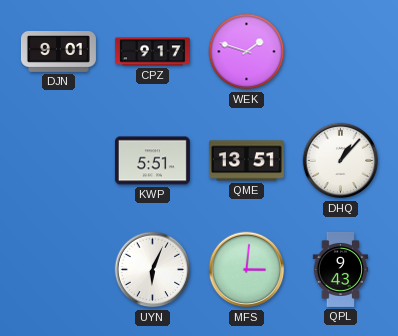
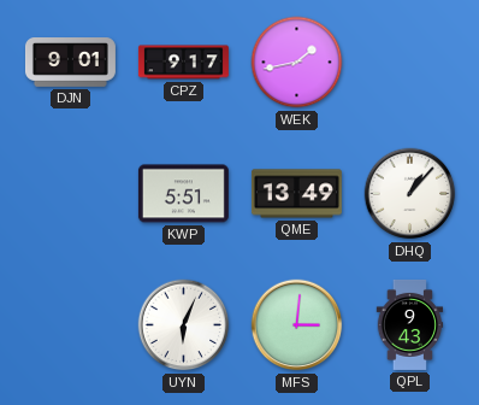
WEK: 1:48 -> 1:43
QME: 13:51 -> 13:49
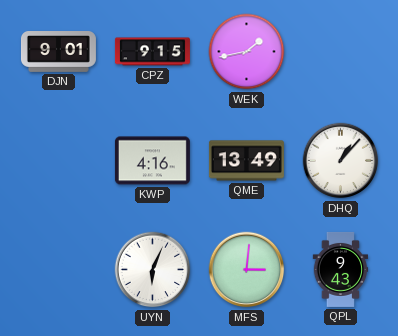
CPZ: 9:17 -> 9:15
KWP: 5:51 -> 4:16
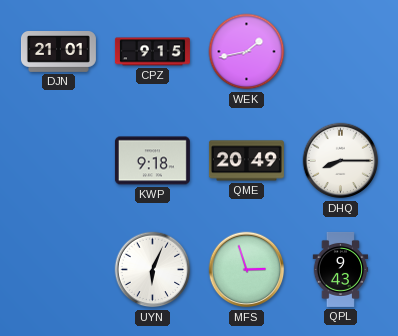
DJN: 9:01 -> 21:01
KWP: 4:16 -> 9:18
QME: 13:49 -> 20:49
DHQ: 1:07 -> 8:15
MFS: 3:01 -> 2:57
